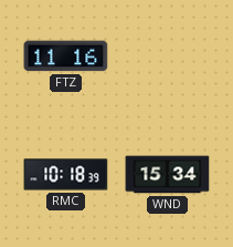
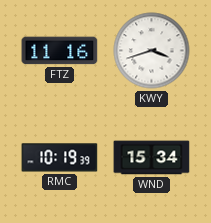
KWY: none -> 3:42
RMC: 10:18 -> 10:19
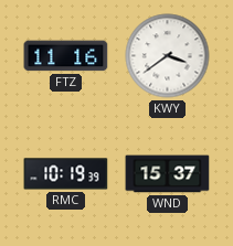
KWY: 3:42 -> 3:39
WND: 15:34 -> 15:37
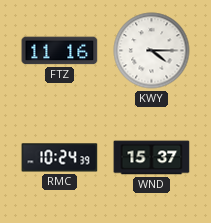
KWY: 3:39 -> 4:15
RMC: 10:19 -> 10:24
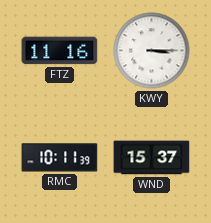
KWY: 4:15 -> 3:15
RMC: 10:24 -> 10:11
